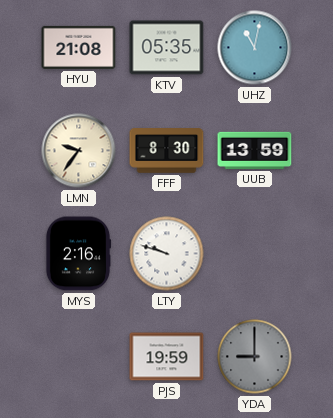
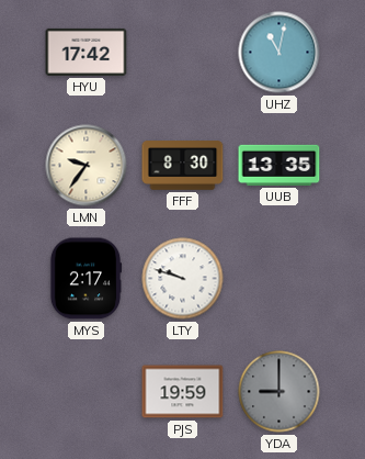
HYU: 21:08 -> 17:42
KTV: 05:35 -> none
UUB: 13:59 -> 13:35
MYS: 2:16 -> 2:17
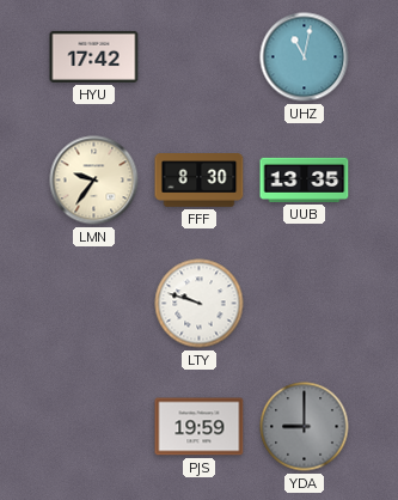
MYS: 2:17 -> none
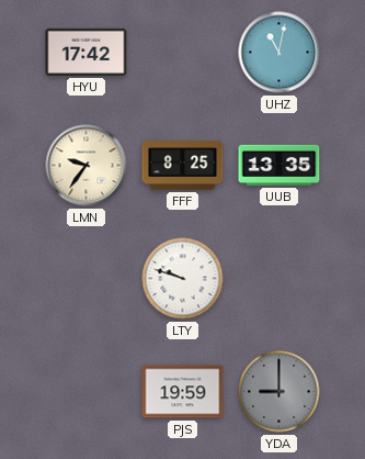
FFF: 8:30 -> 8:25
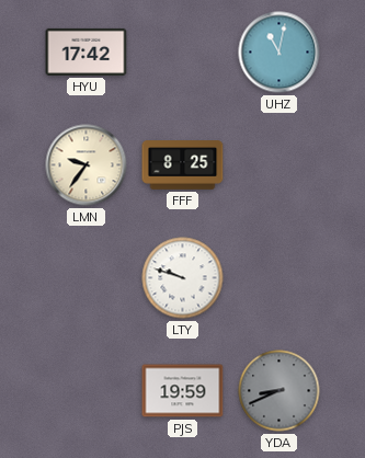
UUB: 13:35 -> none
YDA: 9:00 -> 8:41
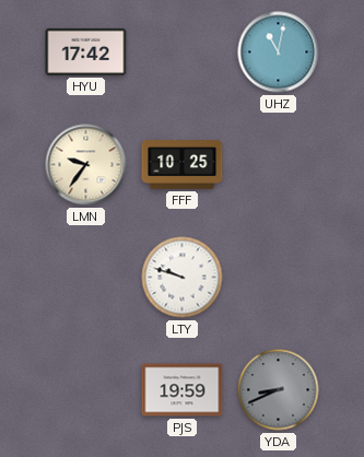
FFF: 8:25 -> 10:25
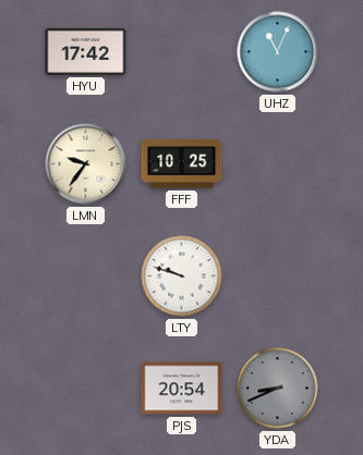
UHZ: 11:02 -> 11:04
PJS: 19:59 -> 20:54
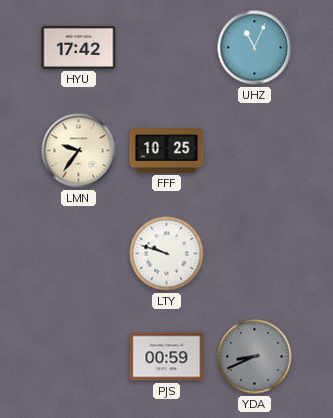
PJS: 20:54 -> 00:59
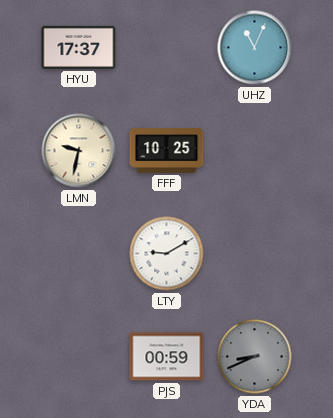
HYU: 17:42 -> 17:37
LMN: 9:36 -> 9:32
LTY: 9:48 -> 9:10
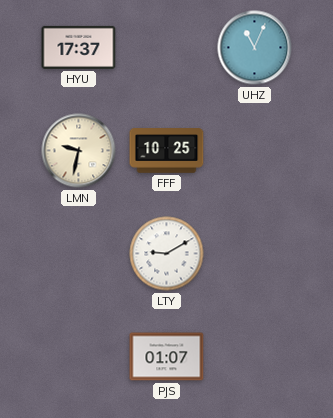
PJS: 00:59 -> 01:07
YDA: 8:41 -> none
